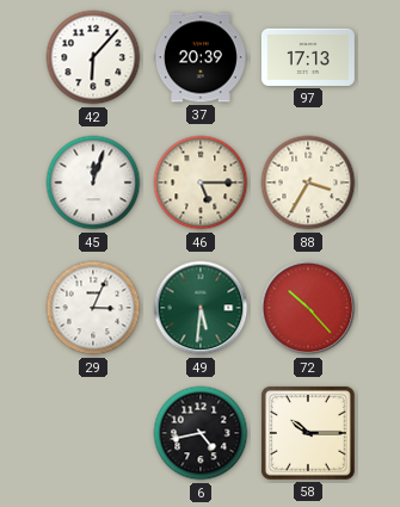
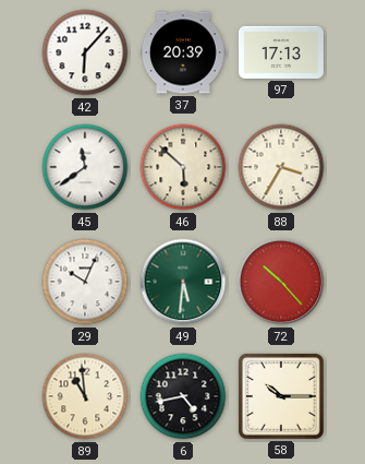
45: 12:03 -> 11:39
46: 5:15 -> 5:52
29: 3:04 -> 10:04
89: none -> 10:59
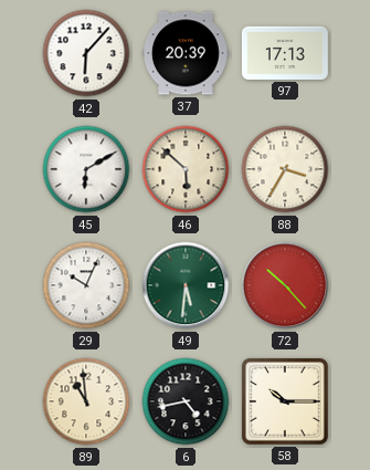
45: 11:39 -> 6:10
